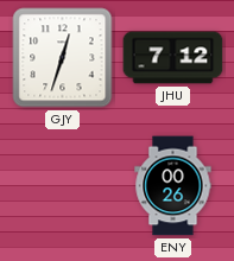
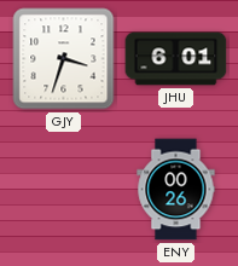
GJY: 12:33 -> 3:33
JHU: 7:12 -> 6:01
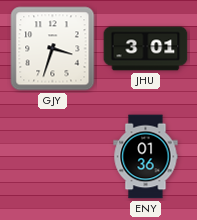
JHU: 6:01 -> 3:01
ENY: 00:26 -> 01:36
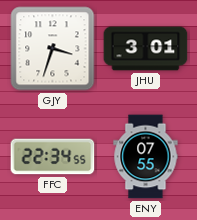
FFC: none -> 22:34
ENY: 01:36 -> 07:55
